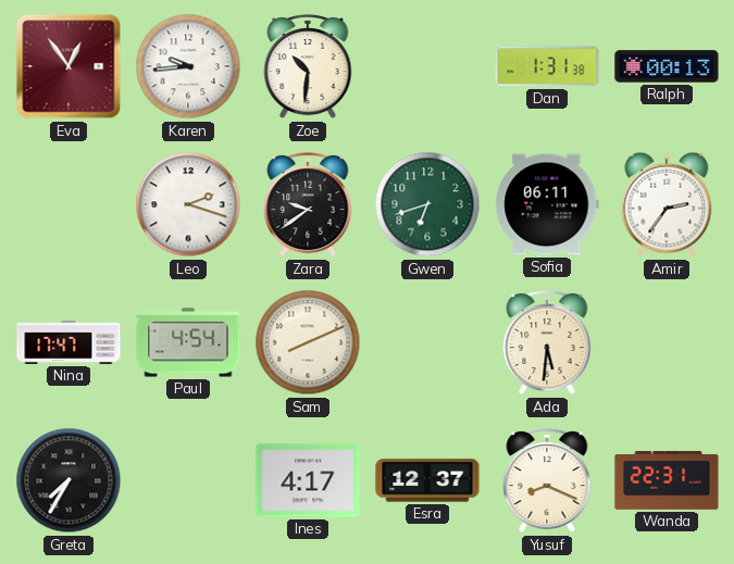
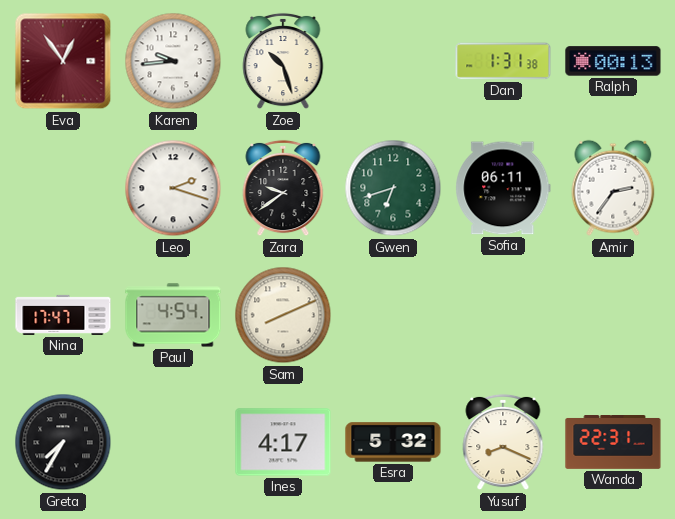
Zoe: 10:31 -> 10:27
Ada: 5:31 -> none
Esra: 12:37 -> 5:32
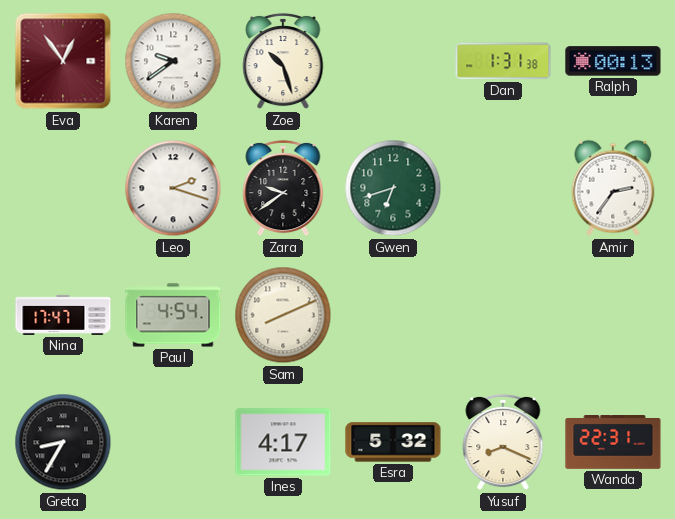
Karen: 9:44 -> 9:39
Sofia: 06:11 -> none
Greta: 7:35 -> 8:35
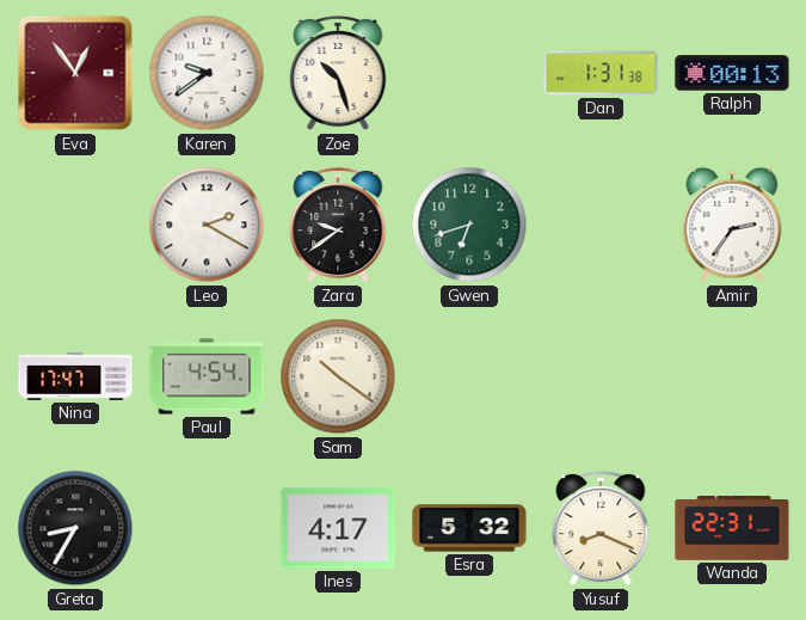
Leo: 2:18 -> 2:20
Sam: 8:11 -> 10:21
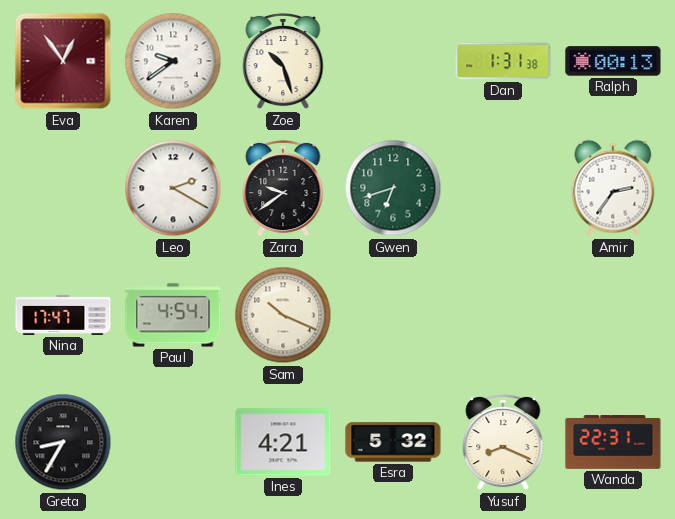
Sam: 10:21 -> 10:19
Ines: 4:17 -> 4:21
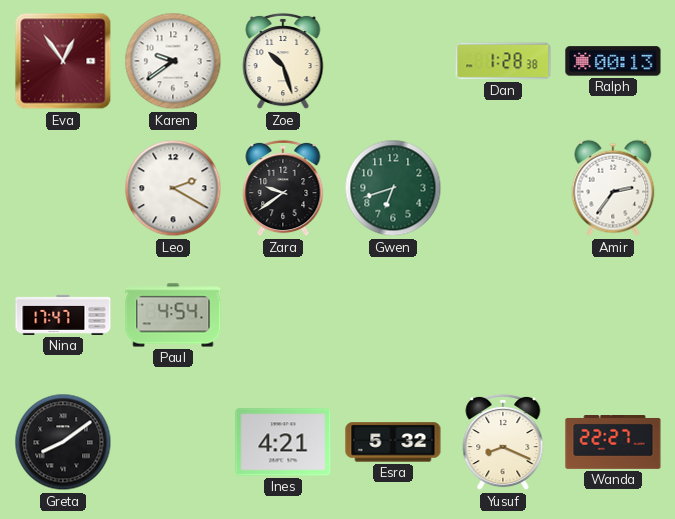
Dan: 1:31 -> 1:28
Sam: 10:19 -> none
Greta: 8:35 -> 8:09
Wanda: 22:31 -> 22:27
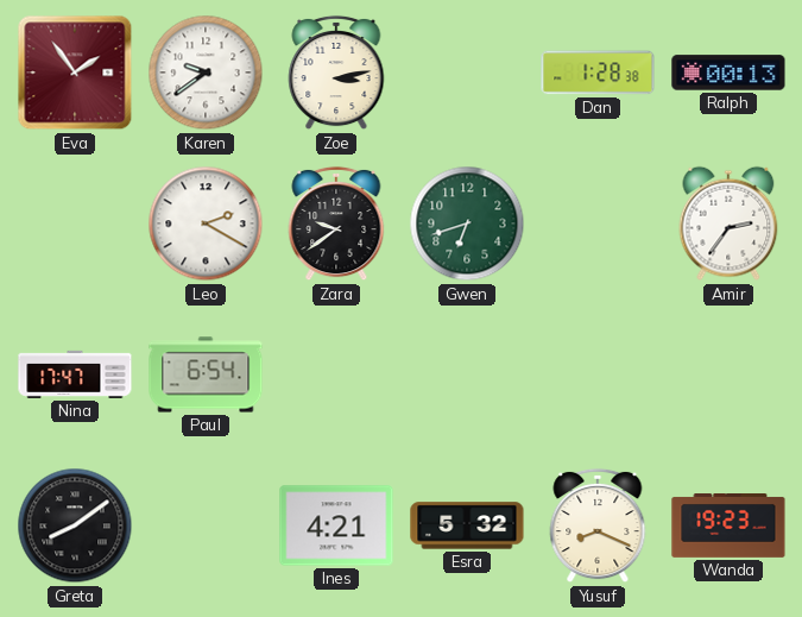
Eva: 12:54 -> 1:54
Zoe: 10:27 -> 3:13
Paul: 4:54 -> 6:54
Wanda: 22:27 -> 19:23
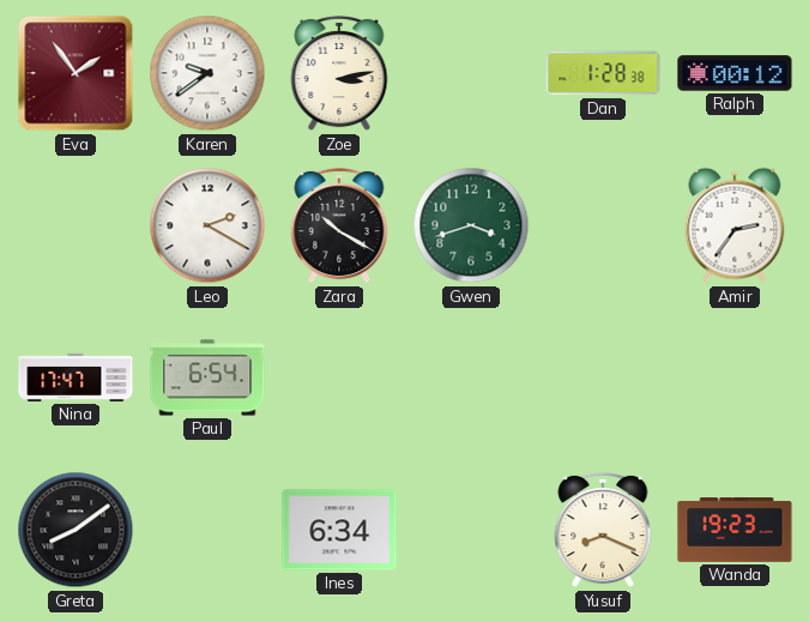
Ralph: 00:13 -> 00:12
Zara: 9:39 -> 10:20
Gwen: 6:42 -> 3:42
Ines: 4:21 -> 6:34
Esra: 5:32 -> none
